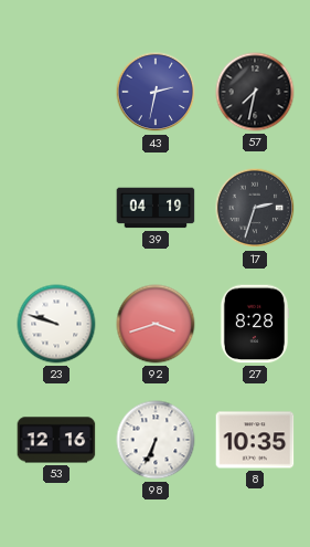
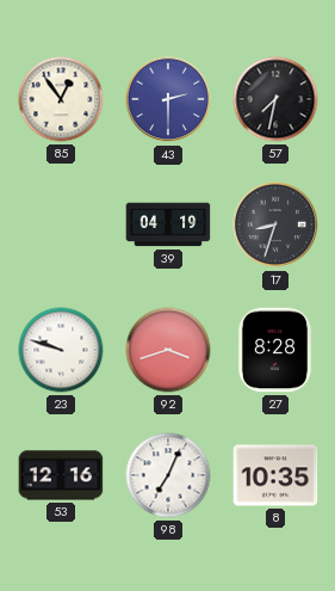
85: none -> 12:54
43: 2:32 -> 2:30
17: 2:33 -> 8:33
98: 6:34 -> 7:04
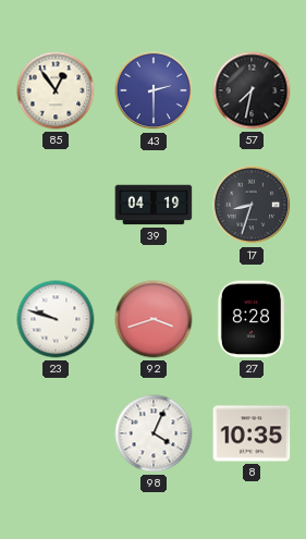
53: 12:16 -> none
98: 7:04 -> 4:04
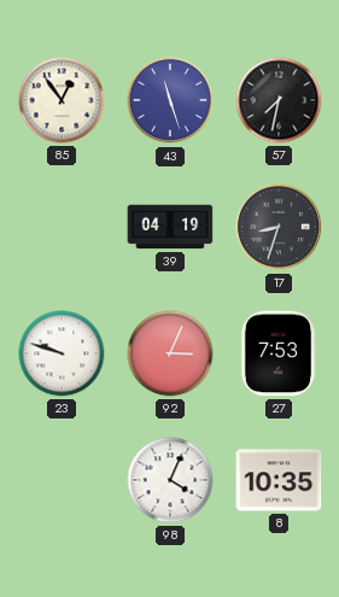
43: 2:30 -> 11:27
92: 3:42 -> 3:04
27: 8:28 -> 7:53
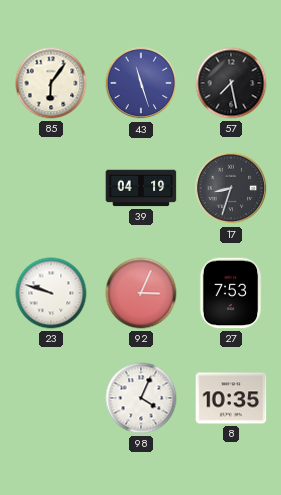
85: 12:54 -> 6:06
57: 7:32 -> 7:28
